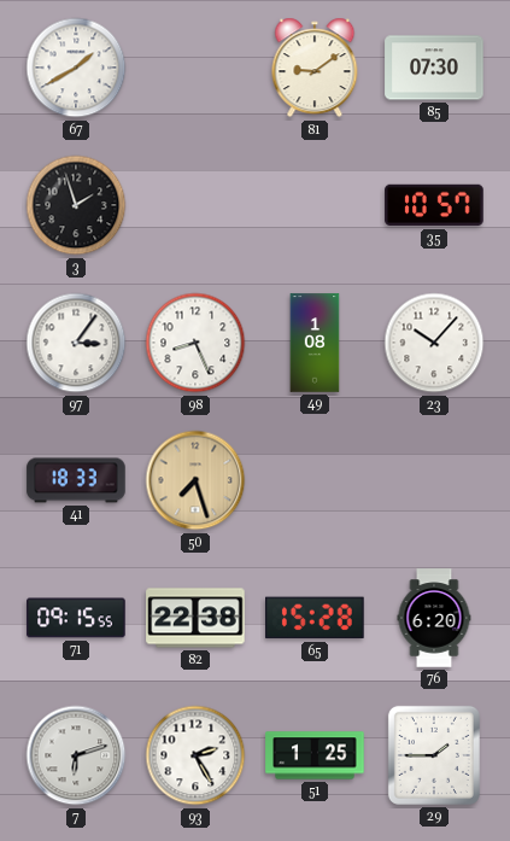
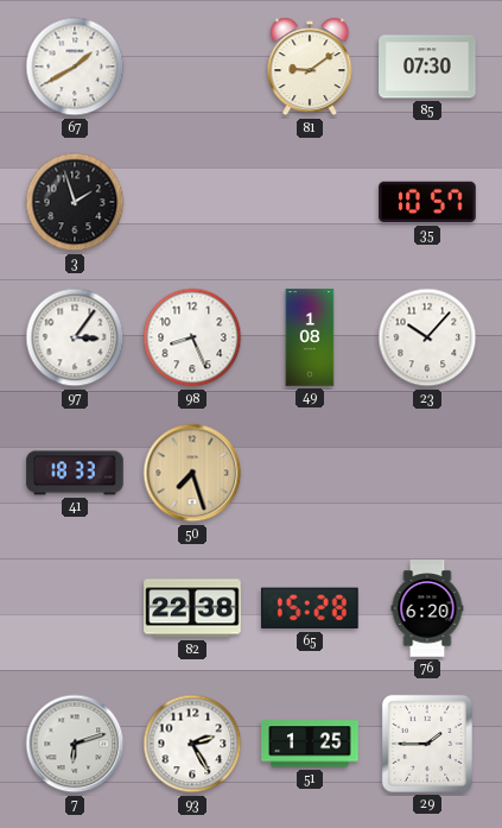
71: 09:15 -> none
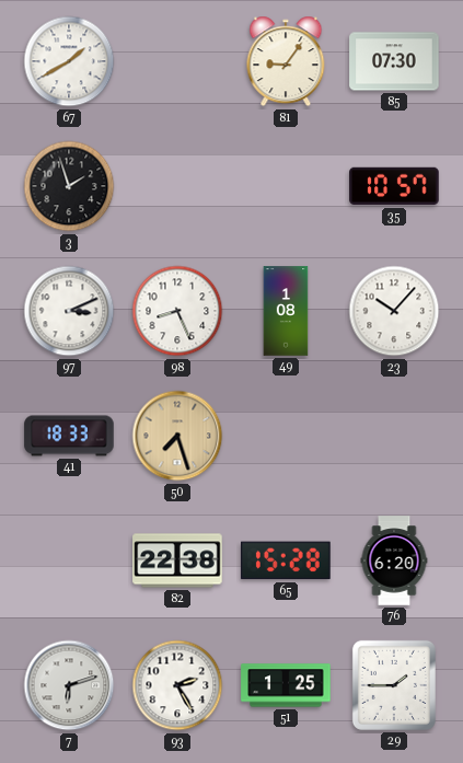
81: 9:09 -> 9:06
97: 3:06 -> 3:11
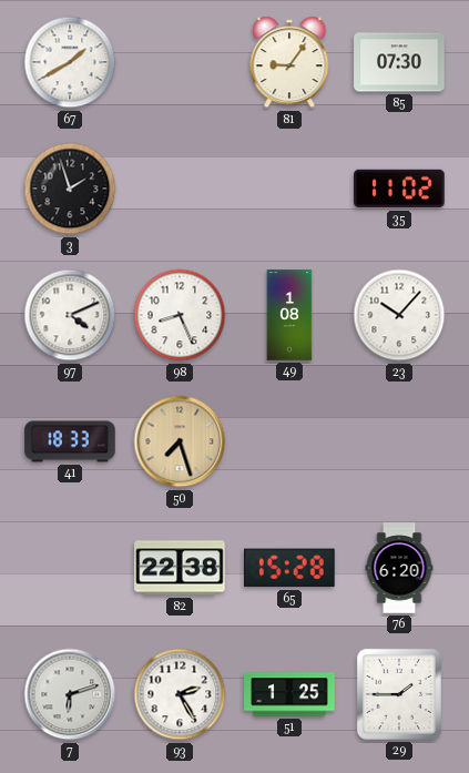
35: 10:57 -> 11:02
97: 3:11 -> 4:11
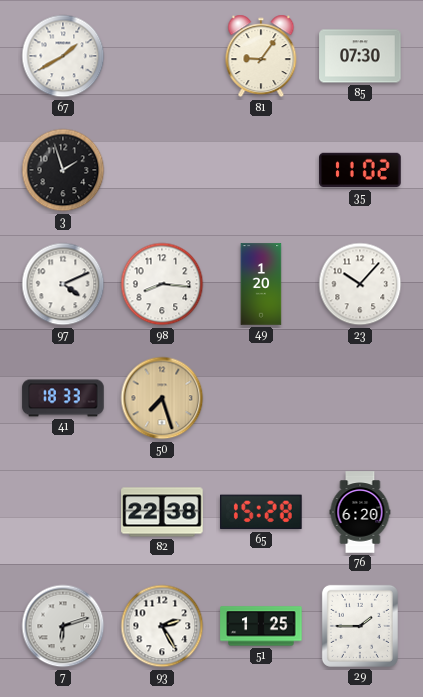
98: 8:26 -> 8:16
49: 1:08 -> 1:20
